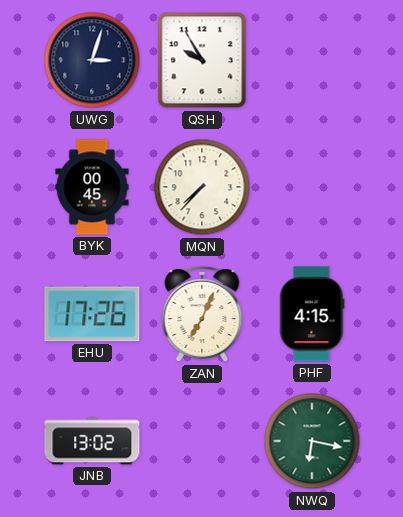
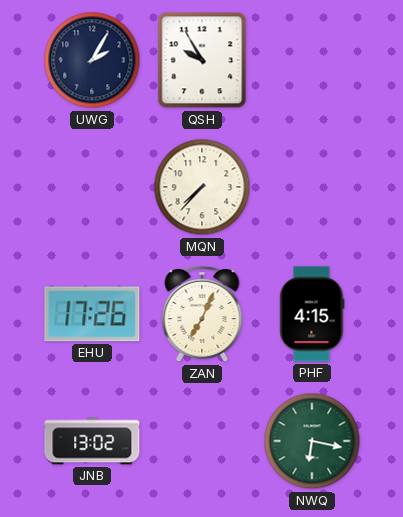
UWG: 3:03 -> 2:05
BYK: 00:45 -> none
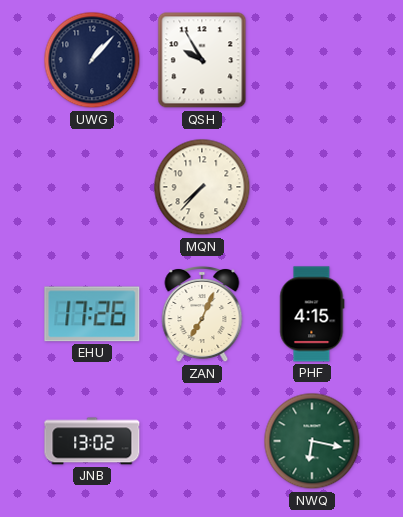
UWG: 2:05 -> 1:07
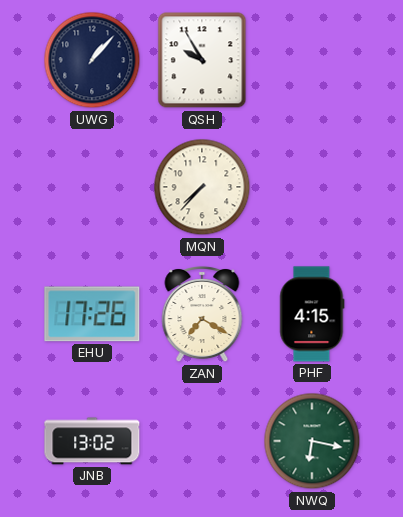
ZAN: 7:04 -> 7:20
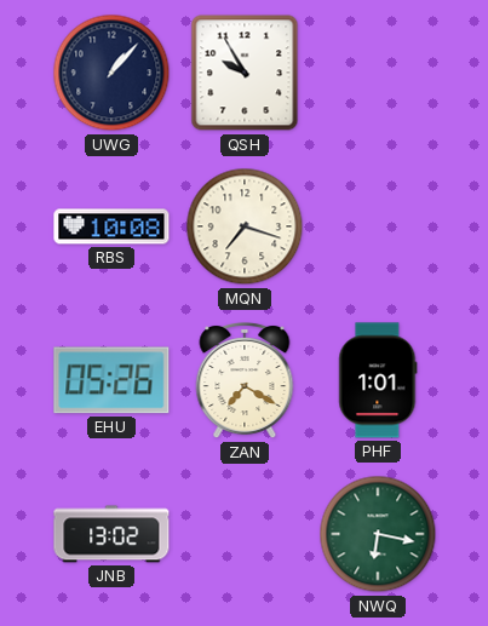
RBS: none -> 10:08
MQN: 7:37 -> 7:18
EHU: 17:26 -> 05:26
PHF: 4:15 -> 1:01
